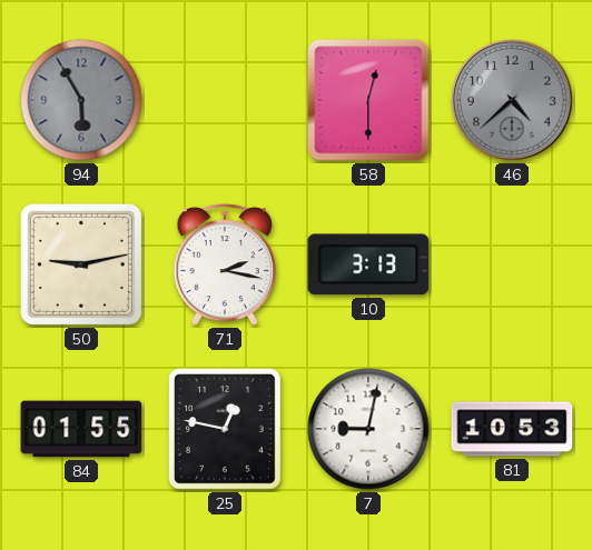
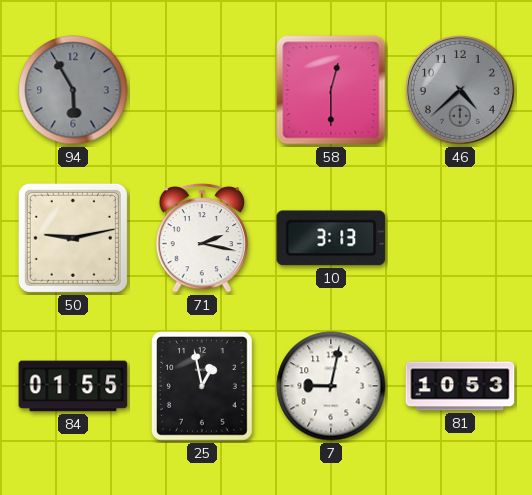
25: 12:47 -> 12:58
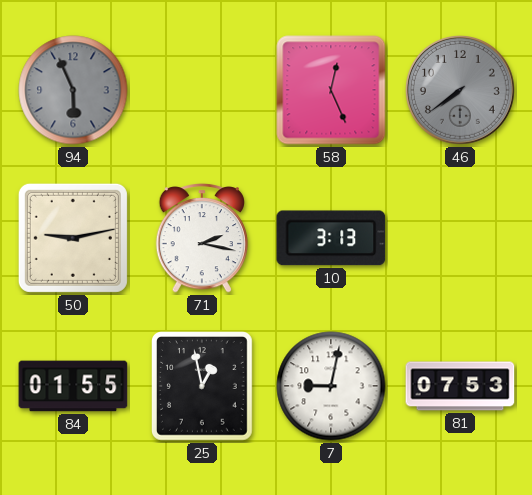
94: 5:55 -> 5:56
58: 12:30 -> 12:26
46: 4:38 -> 7:39
81: 10:53 -> 07:53
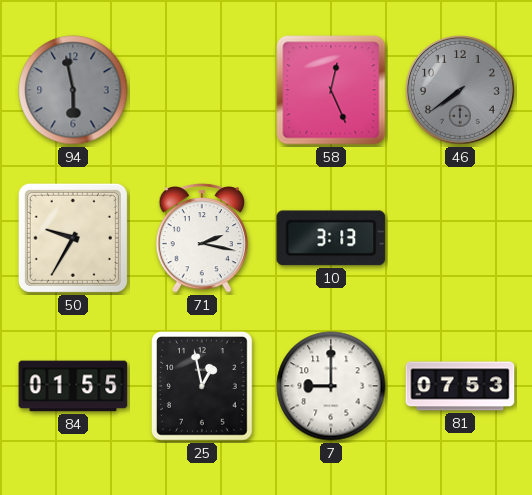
94: 5:56 -> 5:58
50: 9:13 -> 9:35
7: 9:02 -> 9:00
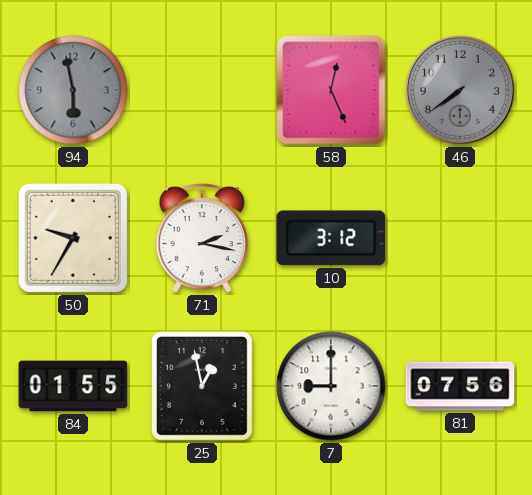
10: 3:13 -> 3:12
81: 07:53 -> 07:56
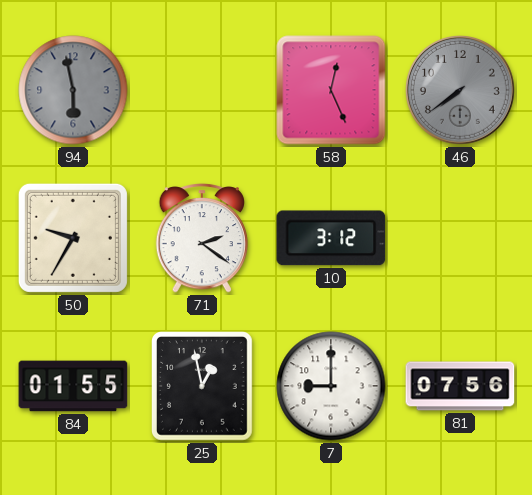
71: 2:17 -> 2:21
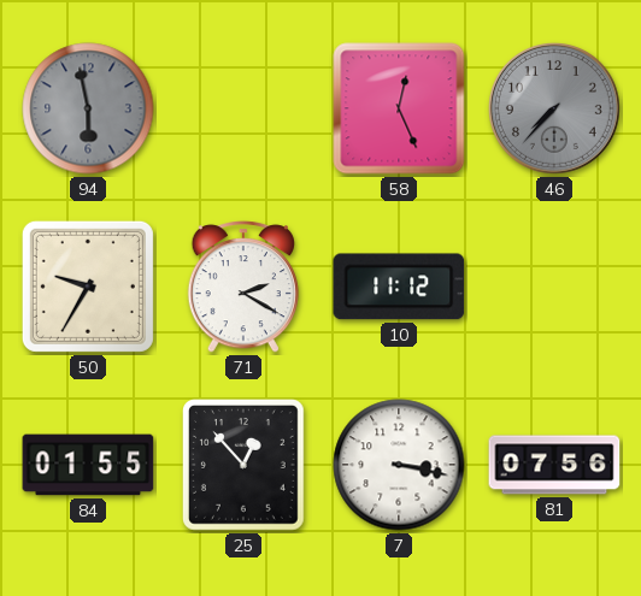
46: 7:39 -> 7:37
71: 2:21 -> 2:20
10: 3:12 -> 11:12
25: 12:58 -> 12:53
7: 9:00 -> 3:17
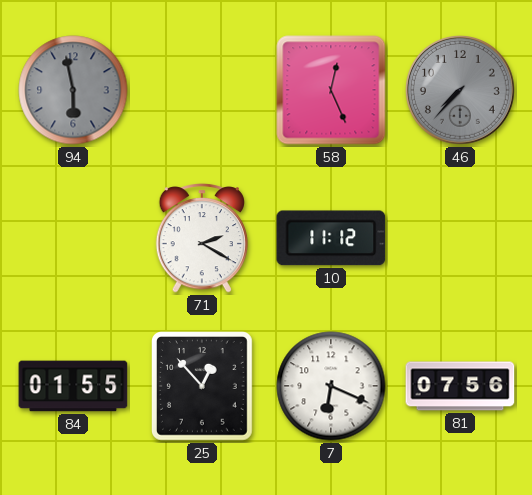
50: 9:35 -> none
7: 3:17 -> 6:19
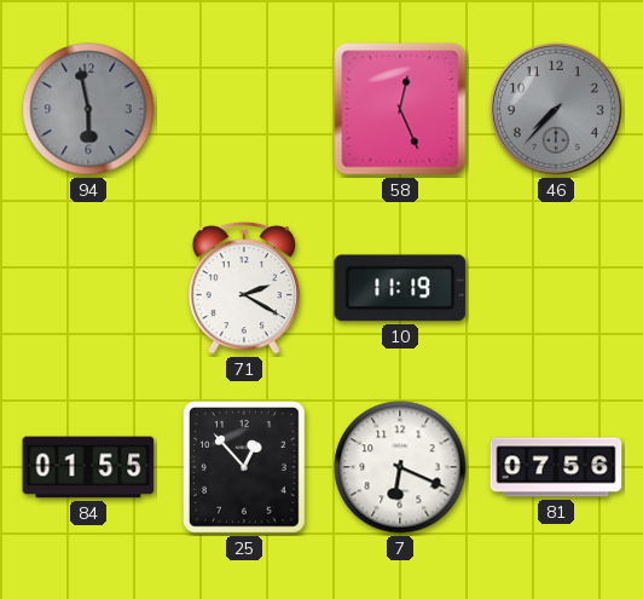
10: 11:12 -> 11:19
